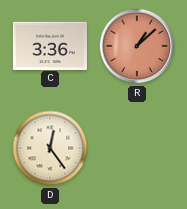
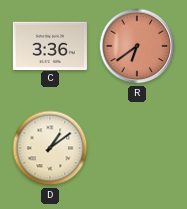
R: 1:08 -> 6:39
D: 12:24 -> 1:09
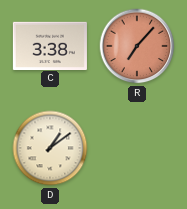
C: 3:36 -> 3:38
R: 6:39 -> 7:07
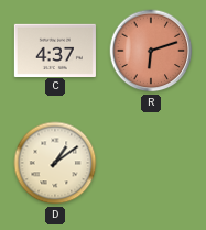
C: 3:38 -> 4:37
R: 7:07 -> 6:12
